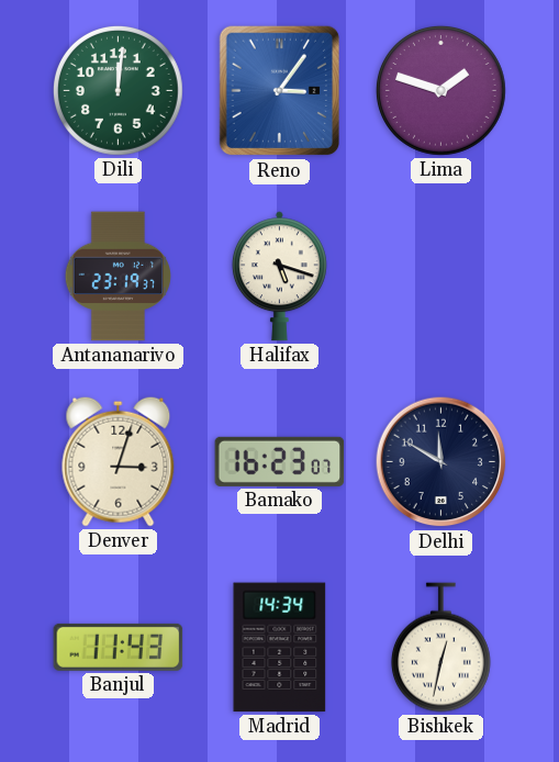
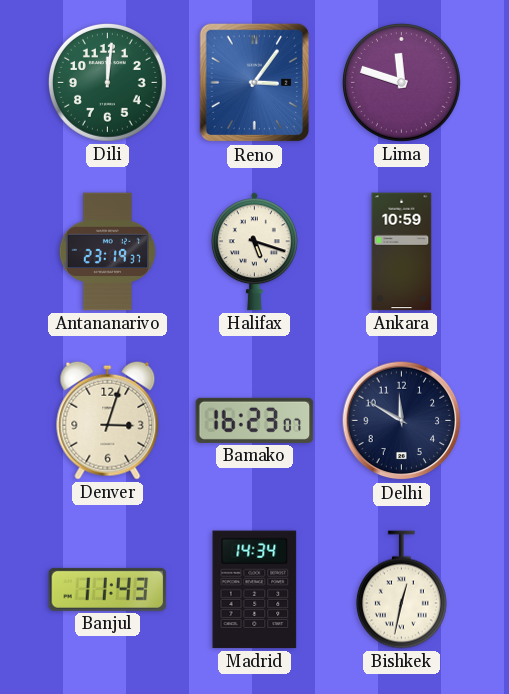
Lima: 1:48 -> 11:48
Ankara: none -> 10:59
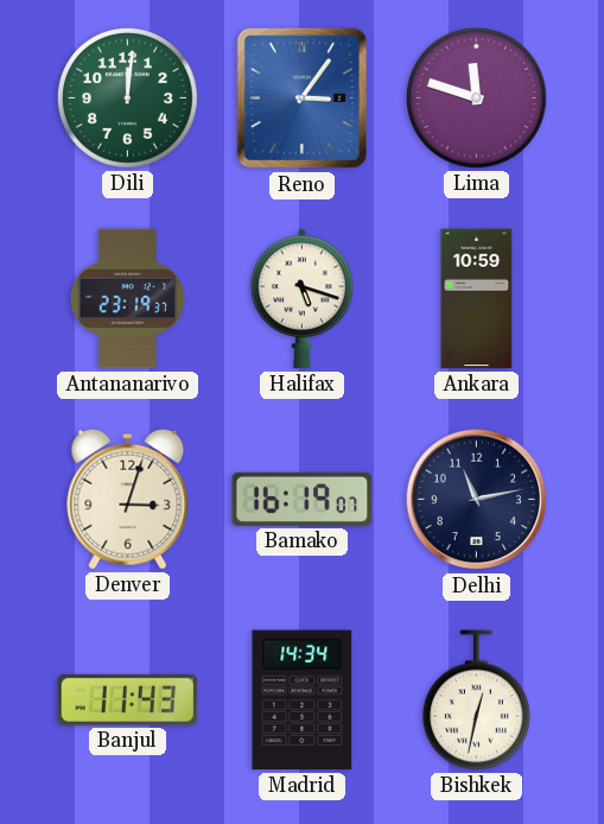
Bamako: 16:23 -> 16:19
Delhi: 11:50 -> 11:13
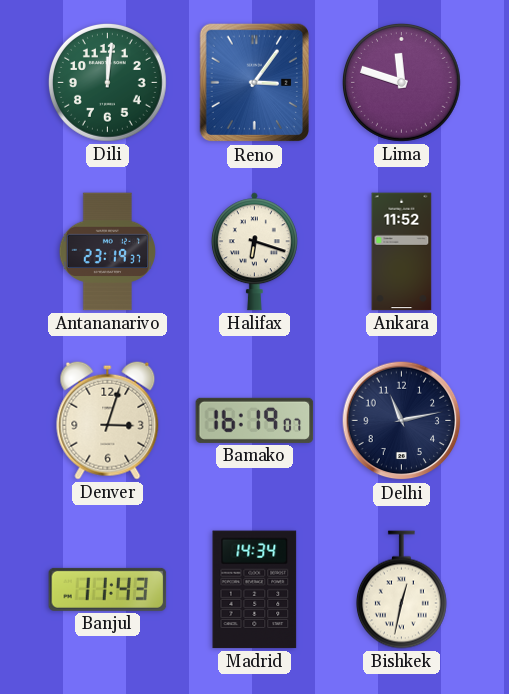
Halifax: 5:18 -> 6:18
Ankara: 10:59 -> 11:52
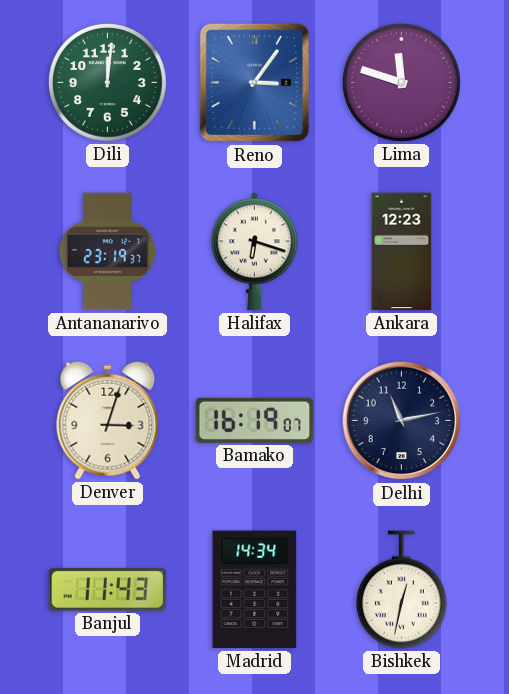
Ankara: 11:52 -> 12:23
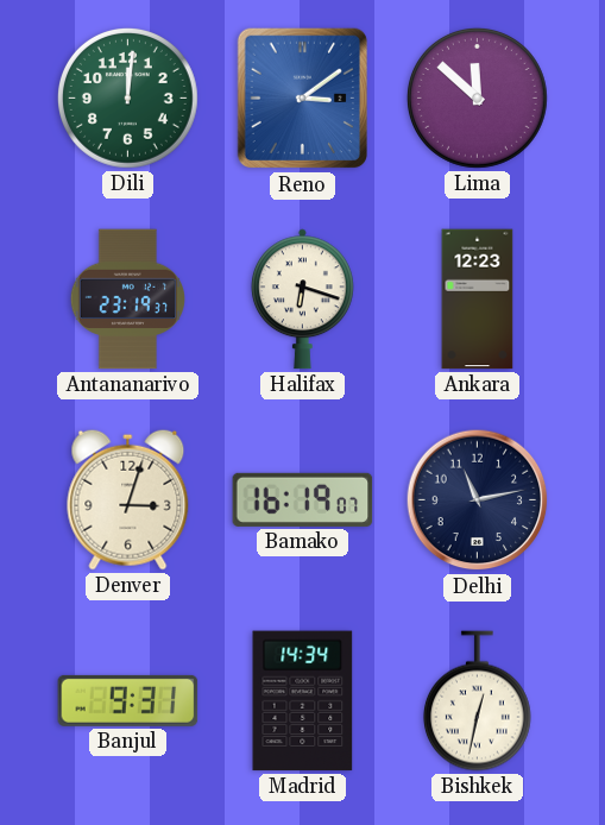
Reno: 3:06 -> 3:09
Lima: 11:48 -> 11:52
Banjul: 11:43 -> 9:31
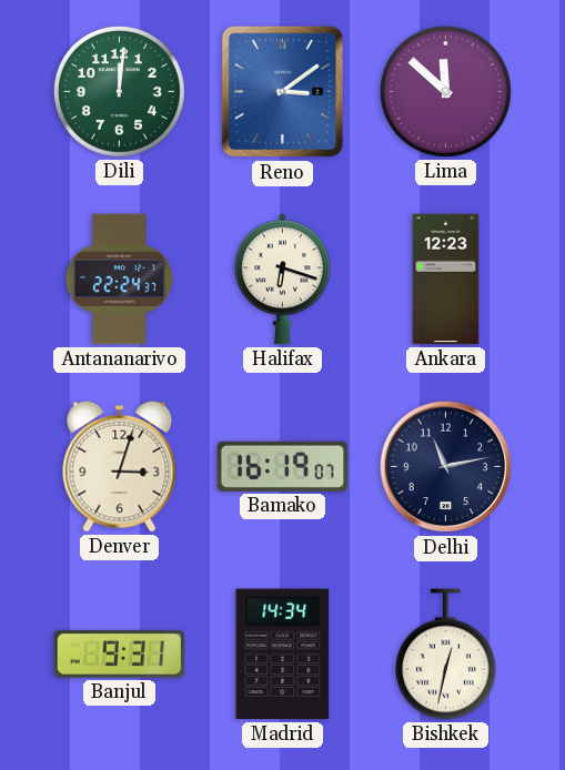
Antananarivo: 23:19 -> 22:24
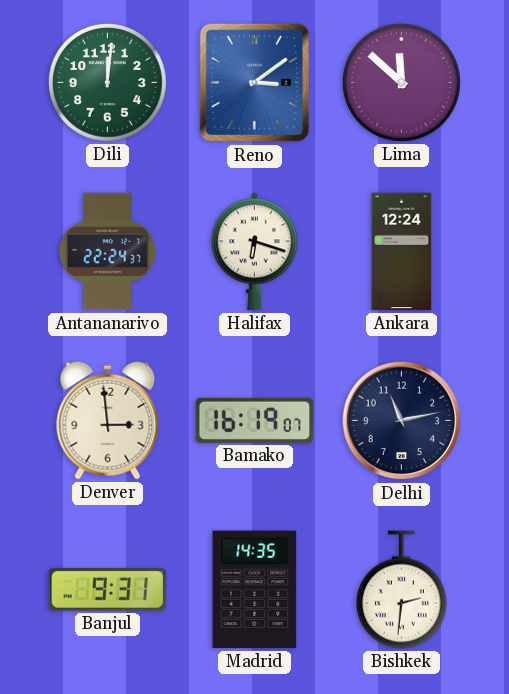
Ankara: 12:23 -> 12:24
Denver: 3:03 -> 2:59
Madrid: 14:34 -> 14:35
Bishkek: 12:32 -> 2:31
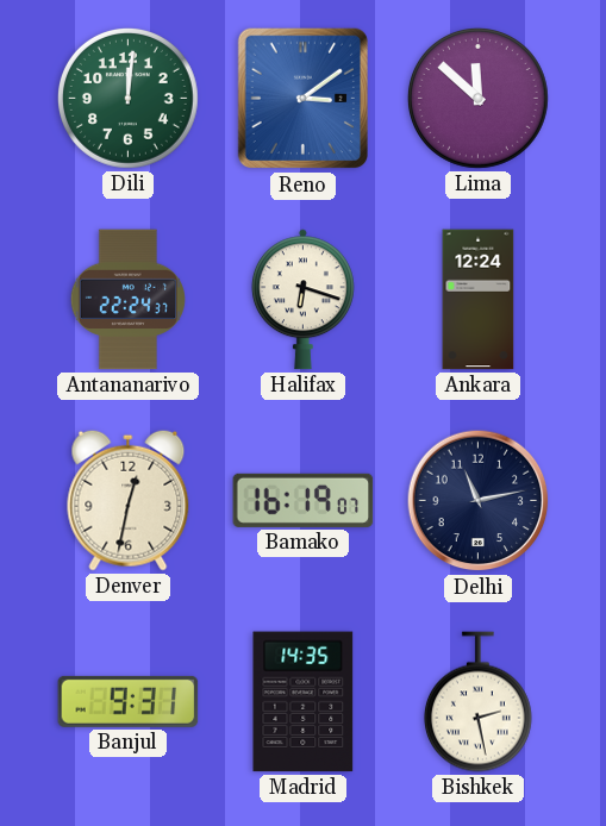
Denver: 2:59 -> 12:32
Bishkek: 2:31 -> 2:28
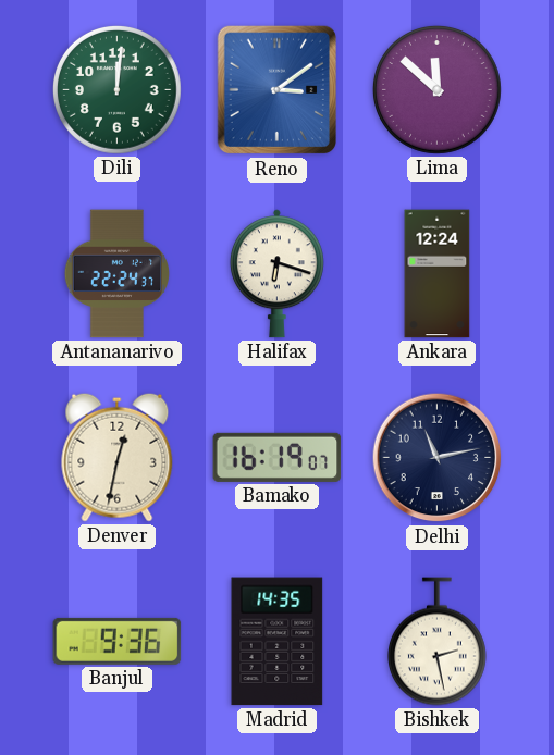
Banjul: 9:31 -> 9:36
